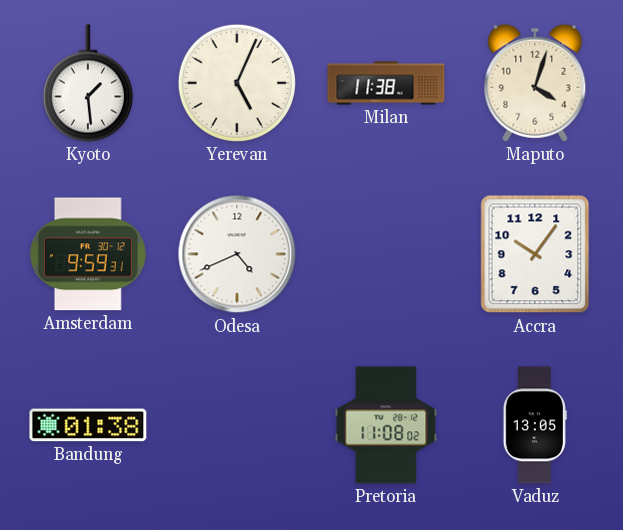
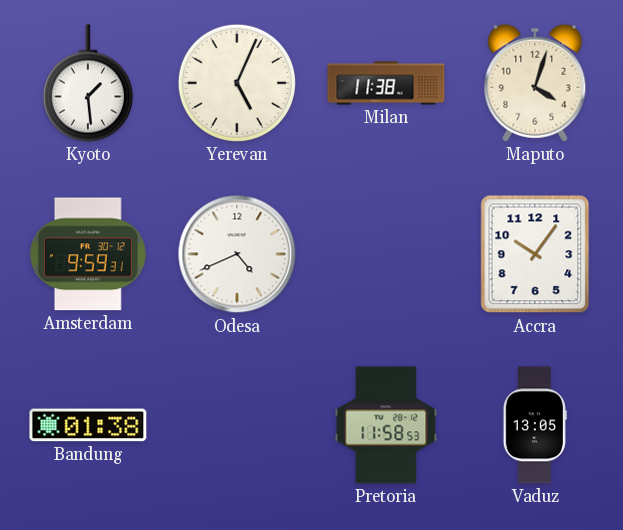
Pretoria: 11:08 -> 11:58
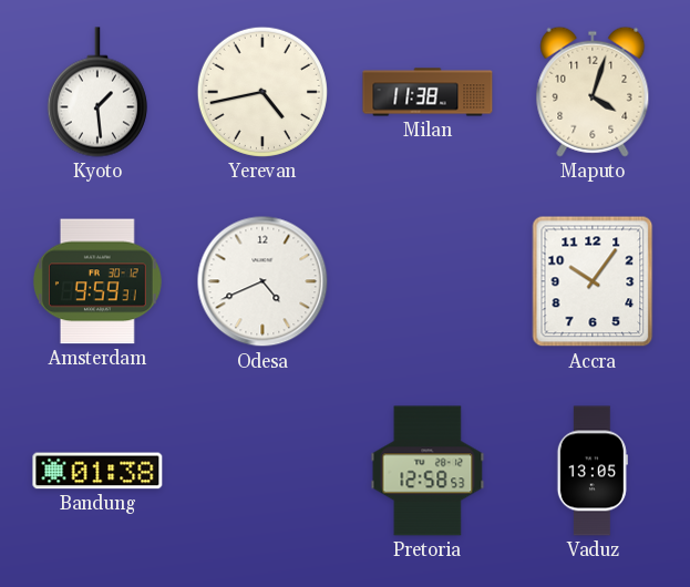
Yerevan: 5:04 -> 4:43
Pretoria: 11:58 -> 12:58
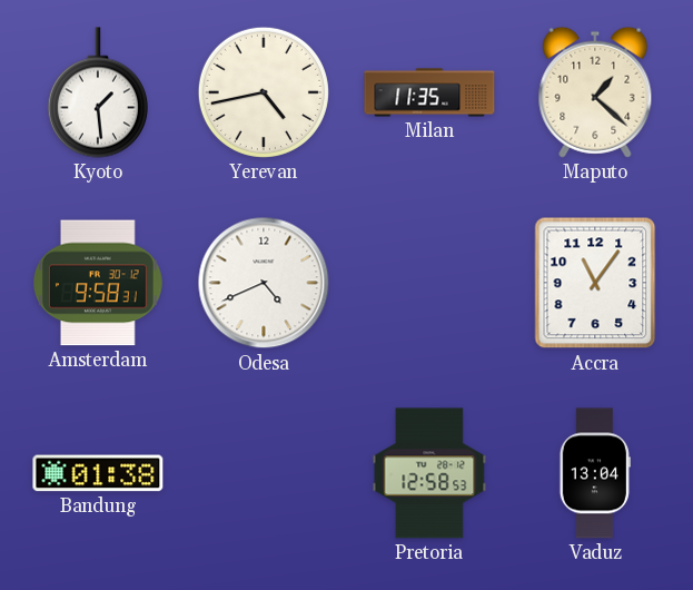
Milan: 11:38 -> 11:35
Maputo: 4:03 -> 1:22
Amsterdam: 9:59 -> 9:58
Accra: 10:06 -> 11:06
Vaduz: 13:05 -> 13:04
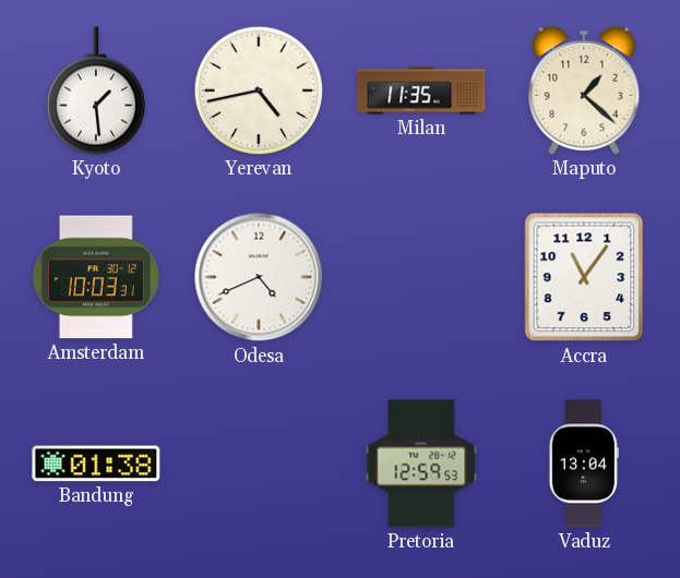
Amsterdam: 9:58 -> 10:03
Pretoria: 12:58 -> 12:59
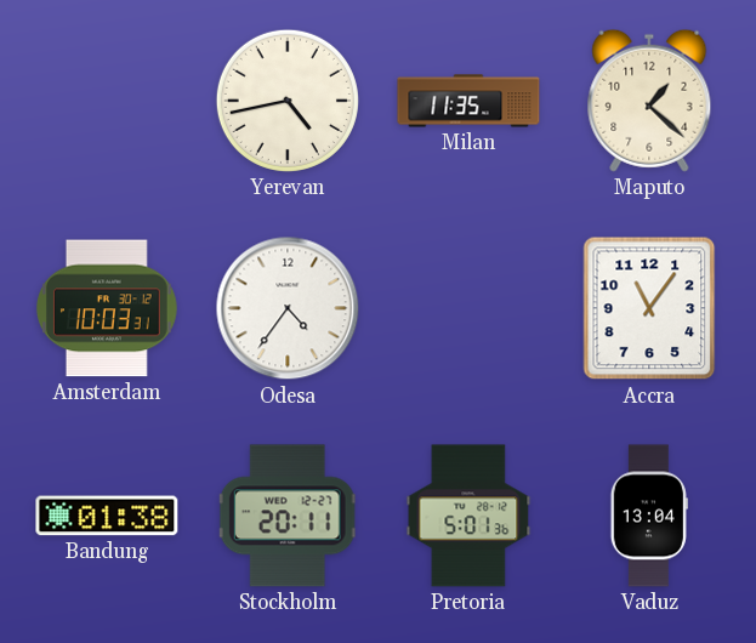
Kyoto: 1:29 -> none
Odesa: 4:41 -> 4:36
Stockholm: none -> 20:11
Pretoria: 12:59 -> 5:01
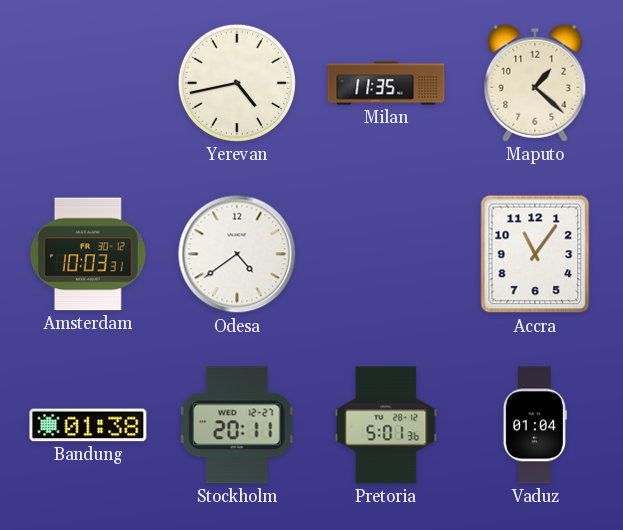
Odesa: 4:36 -> 4:39
Vaduz: 13:04 -> 01:04
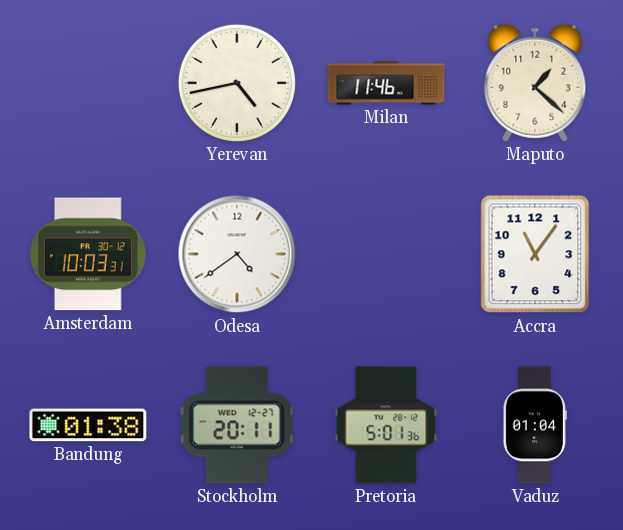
Milan: 11:35 -> 11:46
